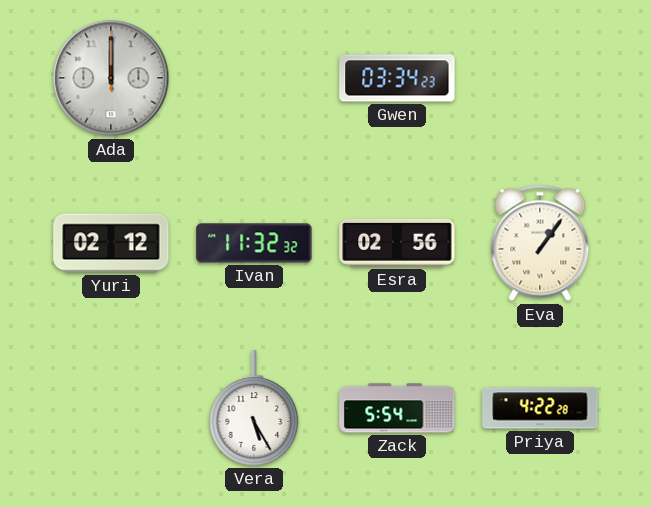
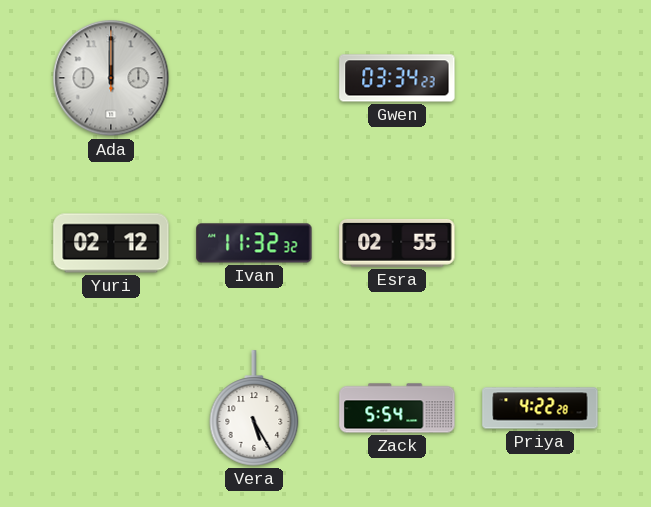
Esra: 02:56 -> 02:55
Eva: 1:06 -> none
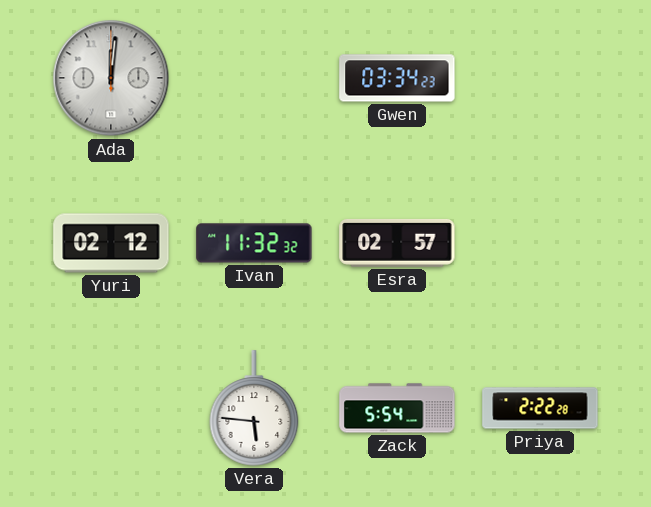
Ada: 12:00 -> 12:01
Esra: 02:55 -> 02:57
Vera: 5:25 -> 5:46
Priya: 4:22 -> 2:22
